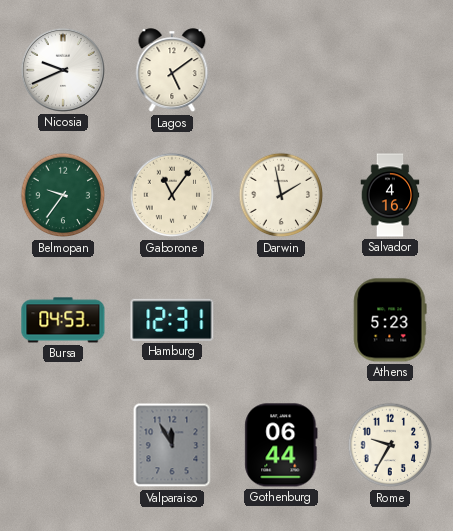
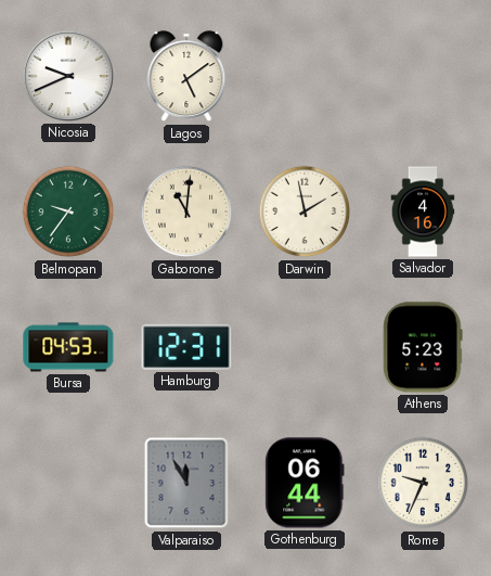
Gaborone: 11:06 -> 11:01
Rome: 9:35 -> 9:34
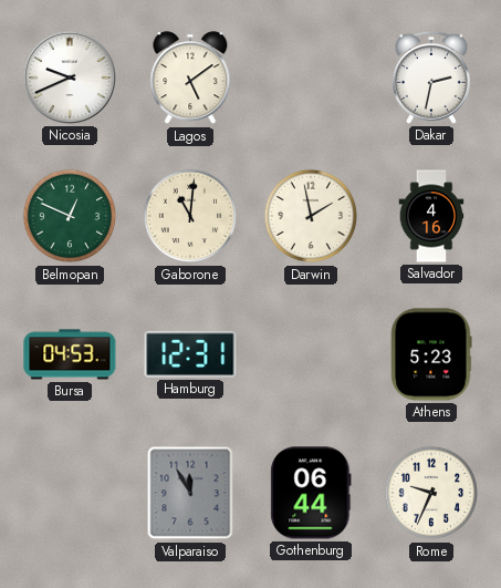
Dakar: none -> 2:32
Belmopan: 9:36 -> 12:49
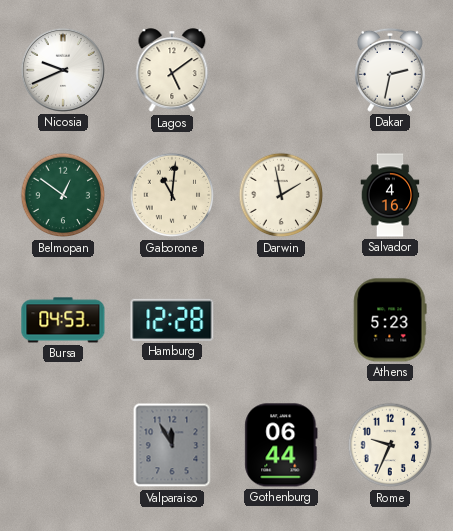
Belmopan: 12:49 -> 12:51
Hamburg: 12:31 -> 12:28
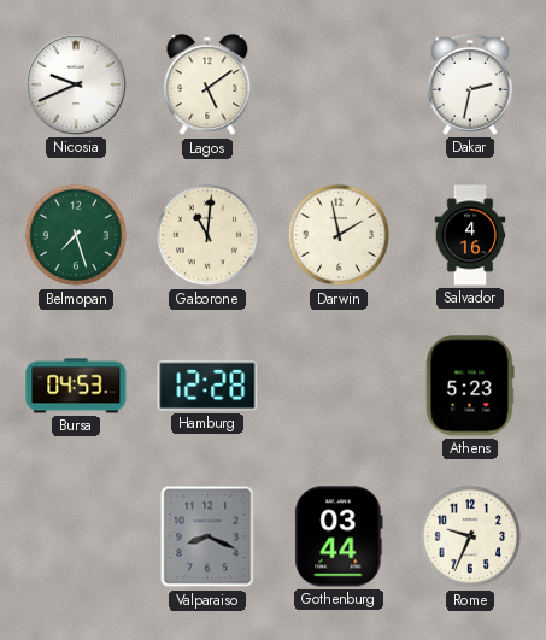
Belmopan: 12:51 -> 7:27
Valparaiso: 11:55 -> 8:19
Gothenburg: 06:44 -> 03:44
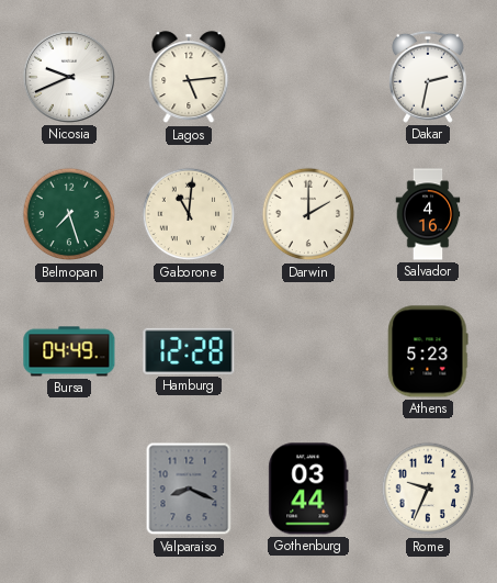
Lagos: 5:09 -> 5:14
Darwin: 1:58 -> 2:00
Bursa: 04:53 -> 04:49
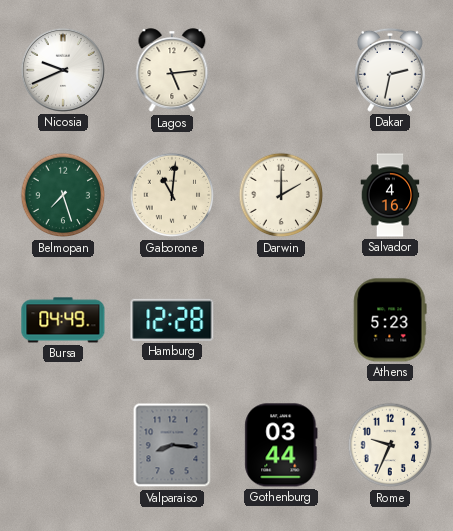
Valparaiso: 8:19 -> 8:16
